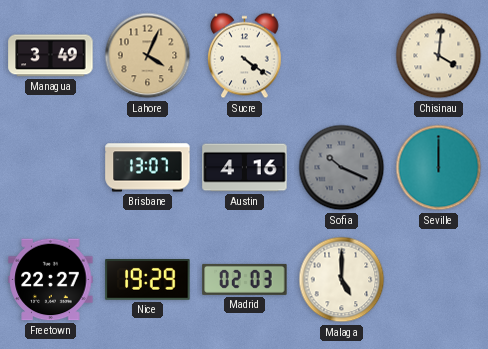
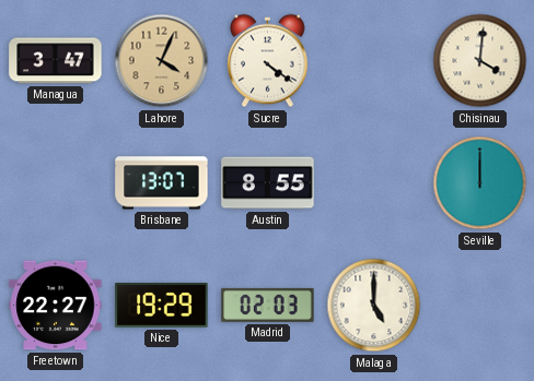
Managua: 3:49 -> 3:47
Austin: 4:16 -> 8:55
Sofia: 10:19 -> none
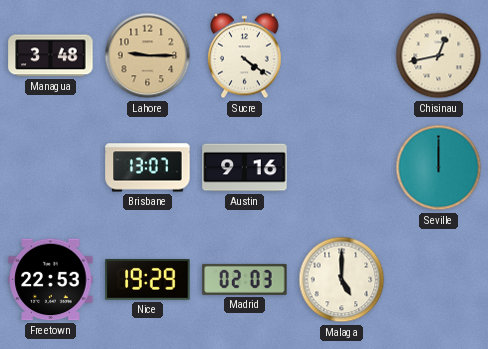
Managua: 3:47 -> 3:48
Lahore: 4:04 -> 9:15
Chisinau: 4:01 -> 12:43
Austin: 8:55 -> 9:16
Freetown: 22:27 -> 22:53
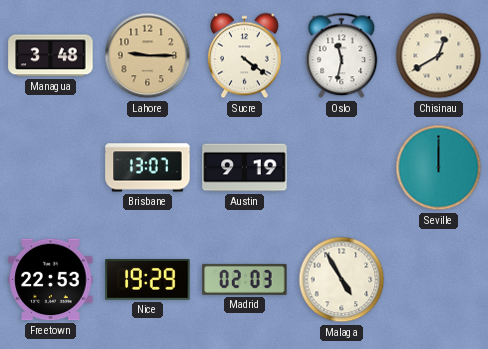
Oslo: none -> 11:32
Chisinau: 12:43 -> 12:40
Austin: 9:16 -> 9:19
Malaga: 5:00 -> 4:55
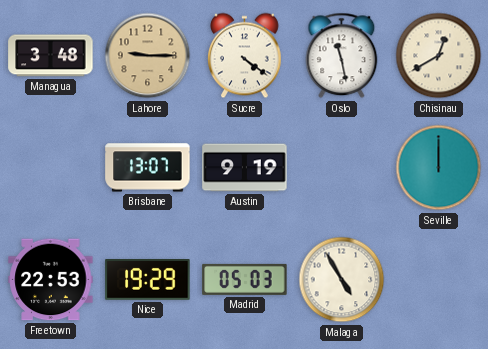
Oslo: 11:32 -> 11:28
Madrid: 02:03 -> 05:03
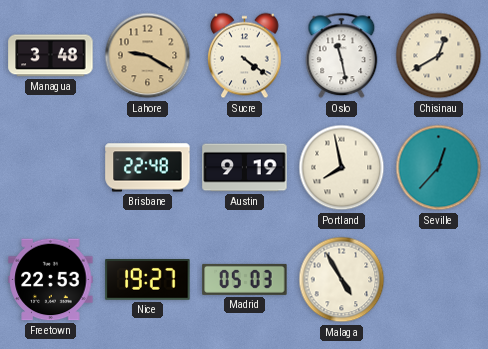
Lahore: 9:15 -> 9:20
Brisbane: 13:07 -> 22:48
Portland: none -> 7:58
Seville: 12:00 -> 12:37
Nice: 19:29 -> 19:27
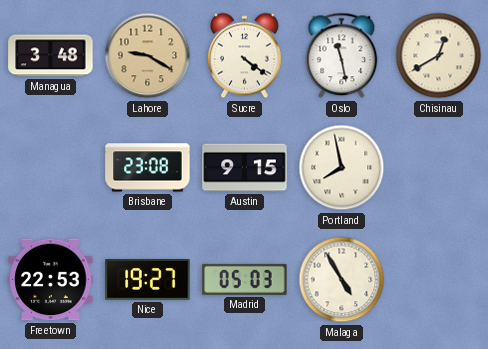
Brisbane: 22:48 -> 23:08
Austin: 9:19 -> 9:15
Seville: 12:37 -> none
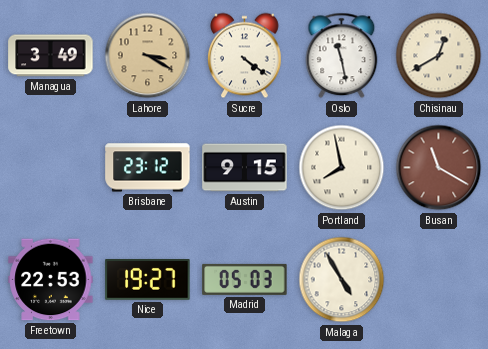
Managua: 3:48 -> 3:49
Lahore: 9:20 -> 3:20
Brisbane: 23:08 -> 23:12
Busan: none -> 11:20
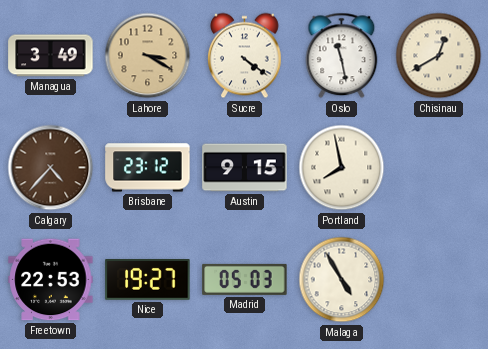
Calgary: none -> 4:37
Busan: 11:20 -> none
